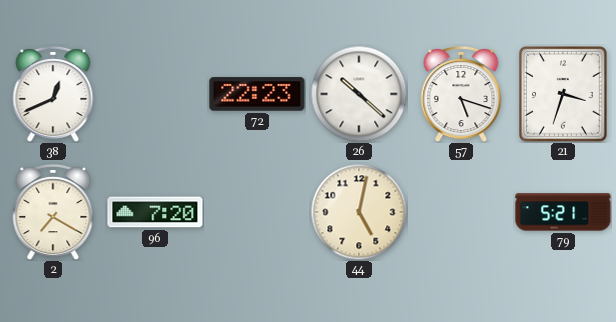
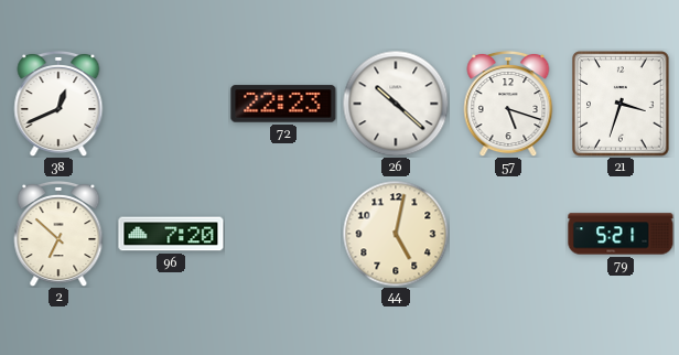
2: 7:20 -> 6:52
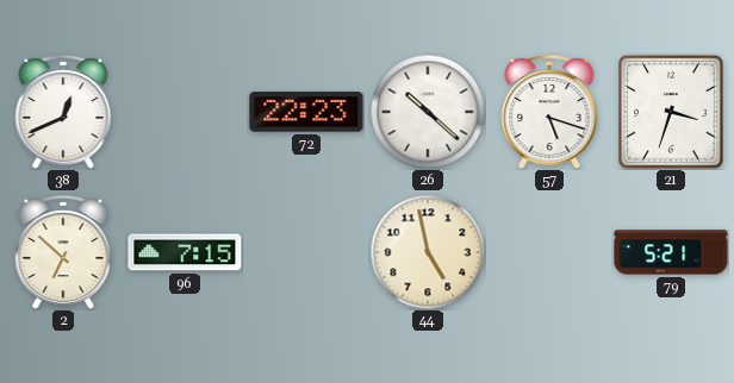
96: 7:20 -> 7:15
44: 5:02 -> 4:58
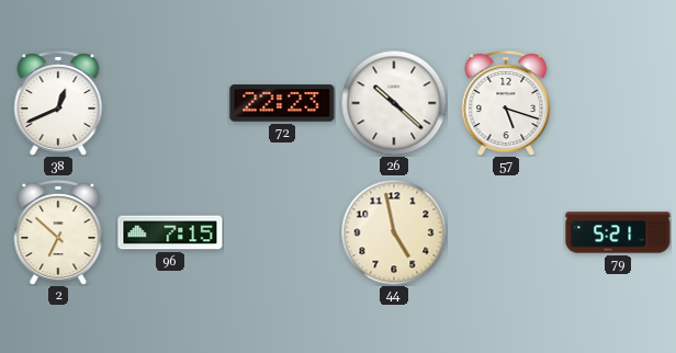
21: 3:33 -> none
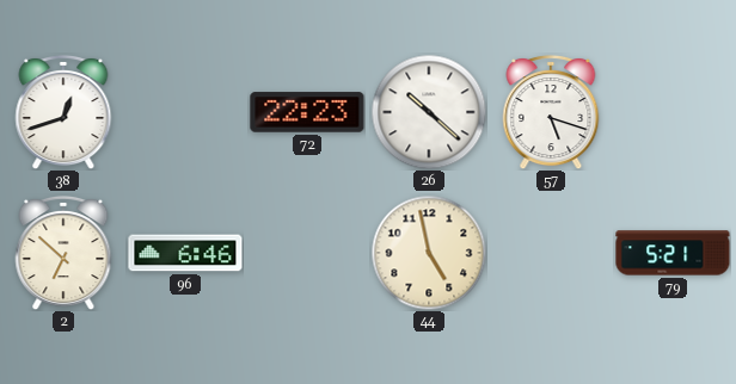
38: 12:41 -> 12:42
96: 7:15 -> 6:46
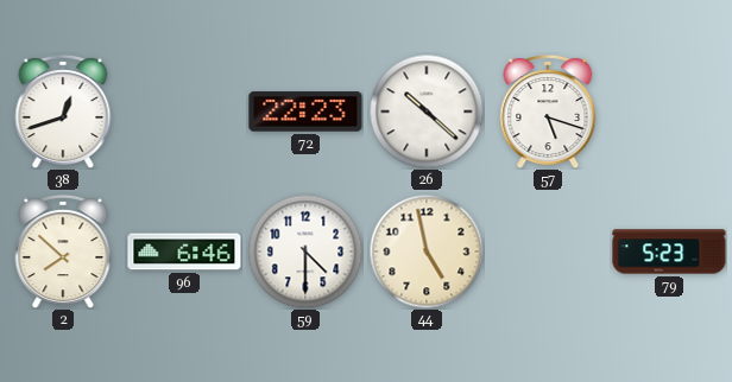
2: 6:52 -> 7:52
59: none -> 4:30
79: 5:21 -> 5:23
